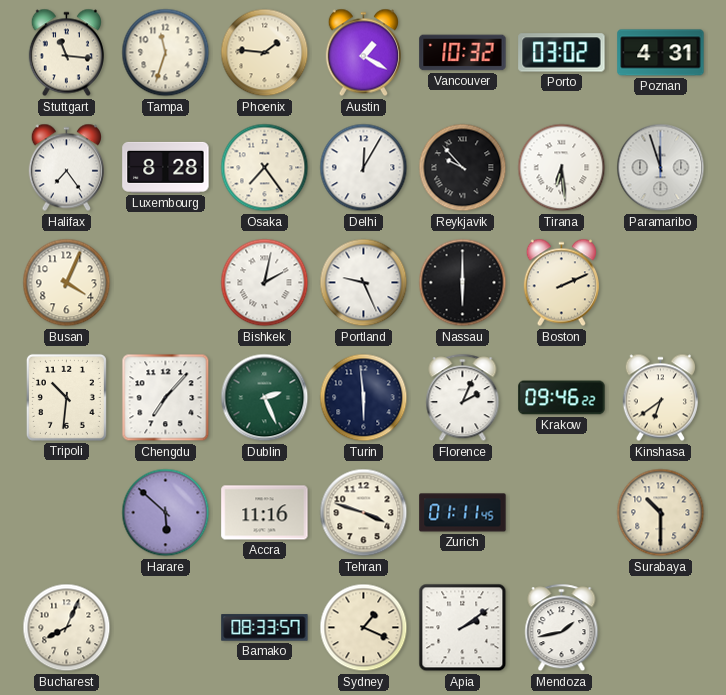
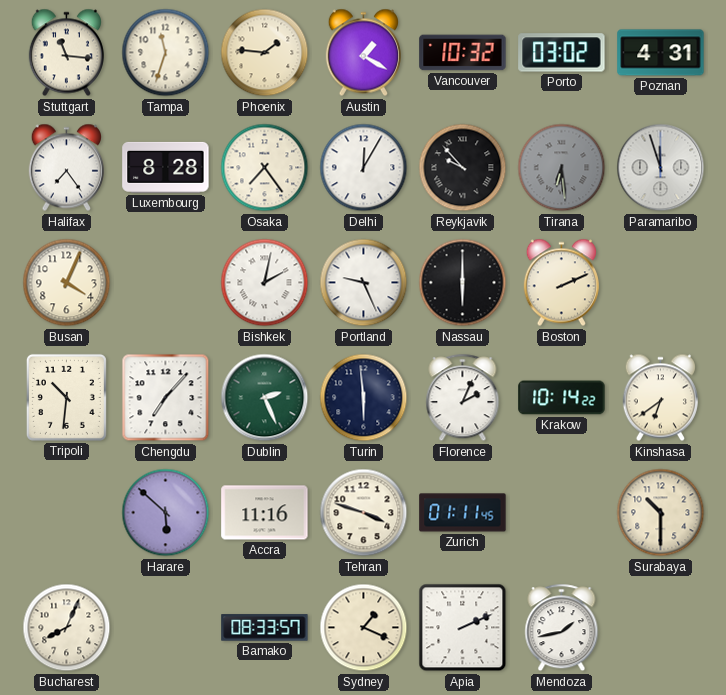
Tirana dial: white -> grey
Krakow: 09:46 -> 10:14
Apia: 2:09 -> 2:11
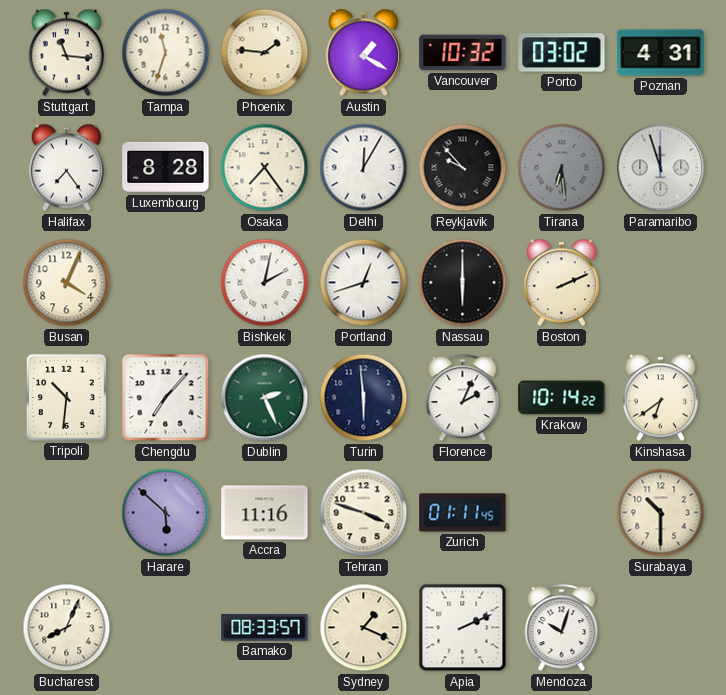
Portland: 9:26 -> 12:42
Mendoza: 1:43 -> 10:03
